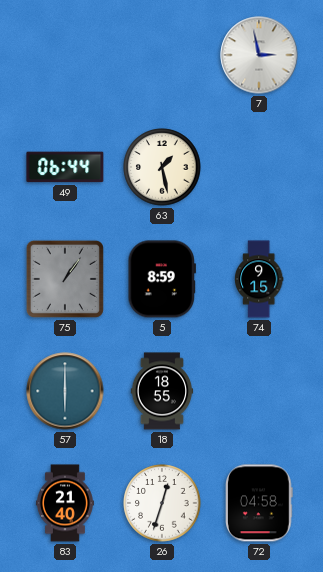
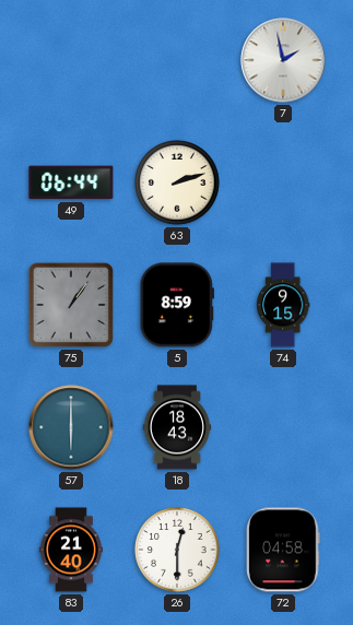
7: 2:58 -> 1:58
63: 1:28 -> 2:12
18: 18:55 -> 18:43
26: 12:33 -> 12:30
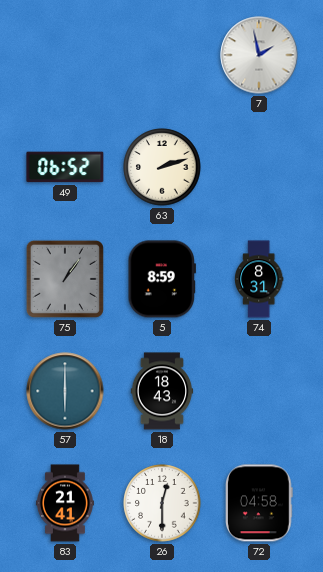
49: 06:44 -> 06:52
74: 9:15 -> 8:31
83: 21:40 -> 21:41
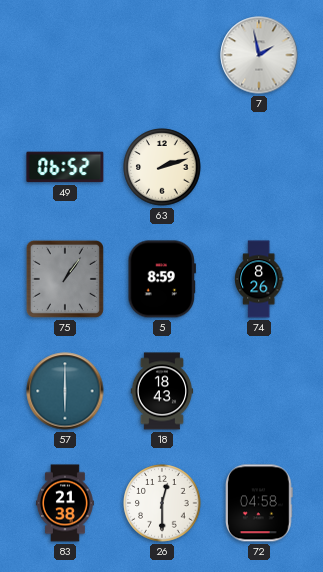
74: 8:31 -> 8:26
83: 21:41 -> 21:38
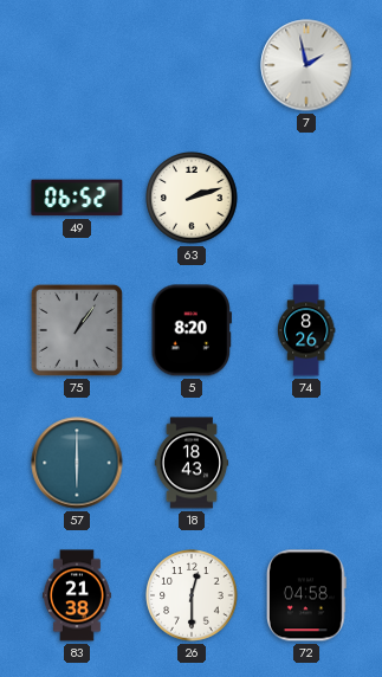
5: 8:59 -> 8:20
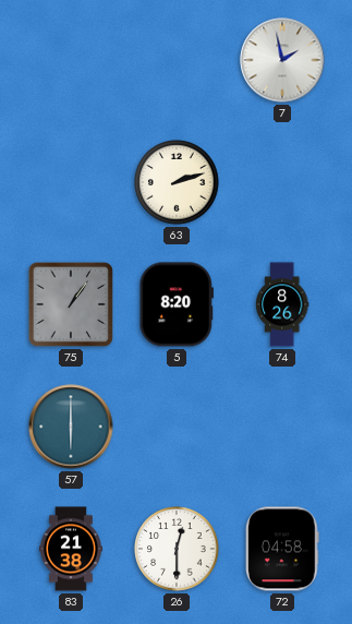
49: 06:52 -> none
18: 18:43 -> none
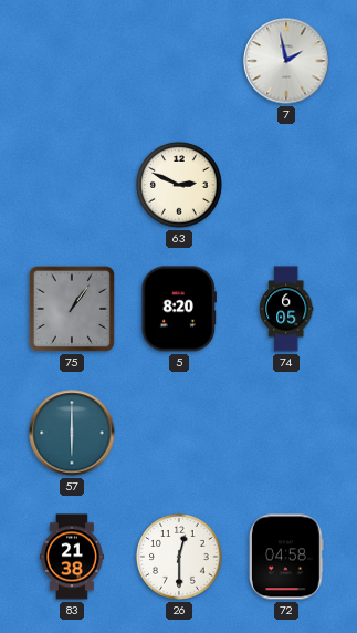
63: 2:12 -> 2:49
74: 8:26 -> 6:05
